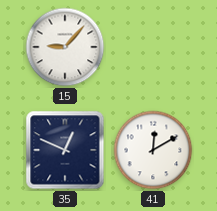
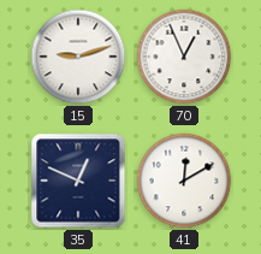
15: 9:07 -> 9:12
70: none -> 12:56
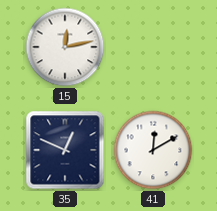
15: 9:12 -> 12:13
70: 12:56 -> none
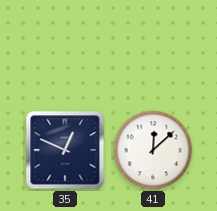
15: 12:13 -> none
41: 12:10 -> 12:08
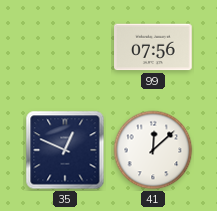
99: none -> 07:56
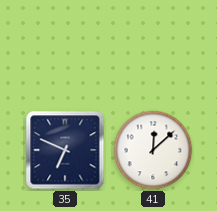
99: 07:56 -> none
35: 12:49 -> 6:49
